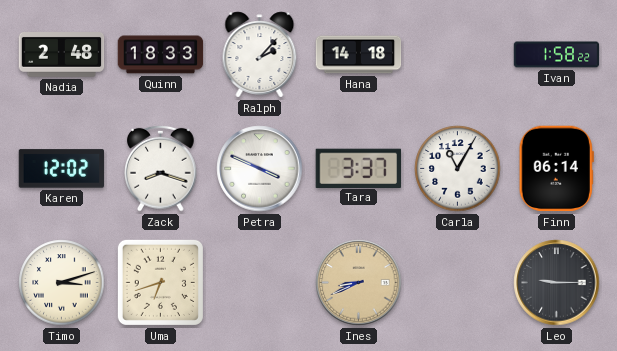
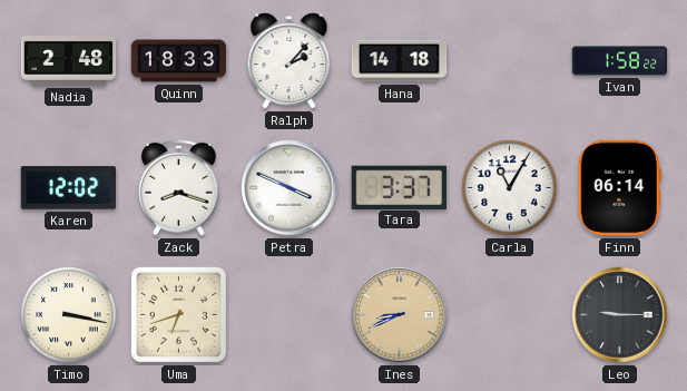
Timo: 3:12 -> 3:17
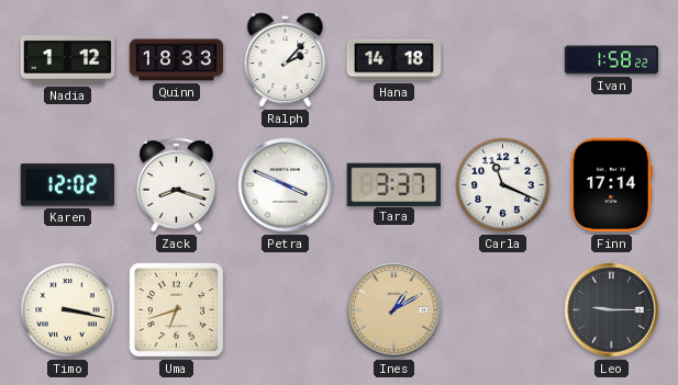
Nadia: 2:48 -> 1:12
Carla: 11:05 -> 11:19
Finn: 06:14 -> 17:14
Ines: 8:41 -> 1:10
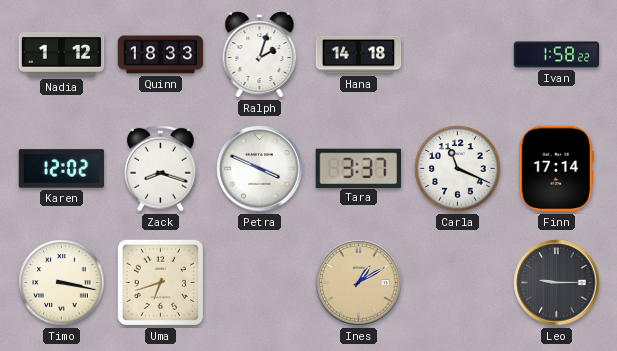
Ralph: 2:07 -> 2:03
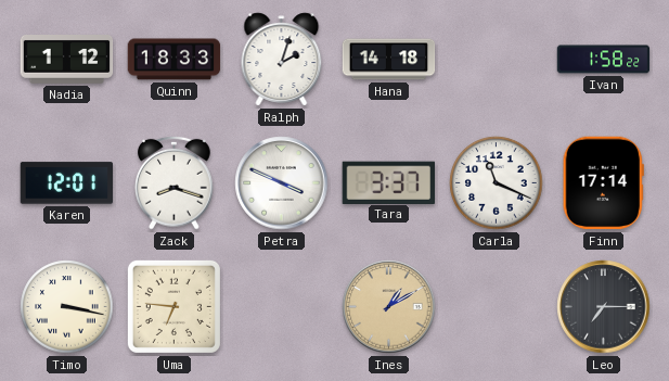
Karen: 12:02 -> 12:01
Uma: 6:42 -> 6:46
Leo: 9:15 -> 7:15
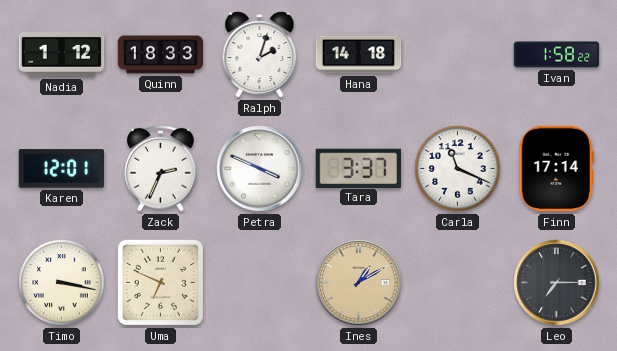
Zack: 8:18 -> 2:34
Uma: 6:46 -> 6:49
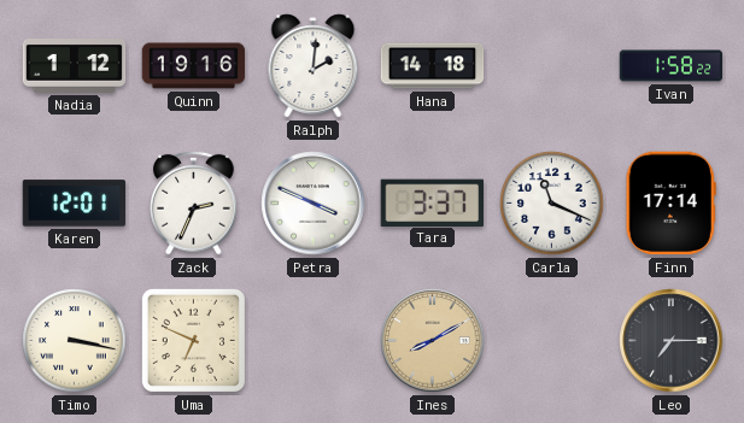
Quinn: 18:33 -> 19:16
Ralph: 2:03 -> 2:01
Ines: 1:10 -> 8:10
